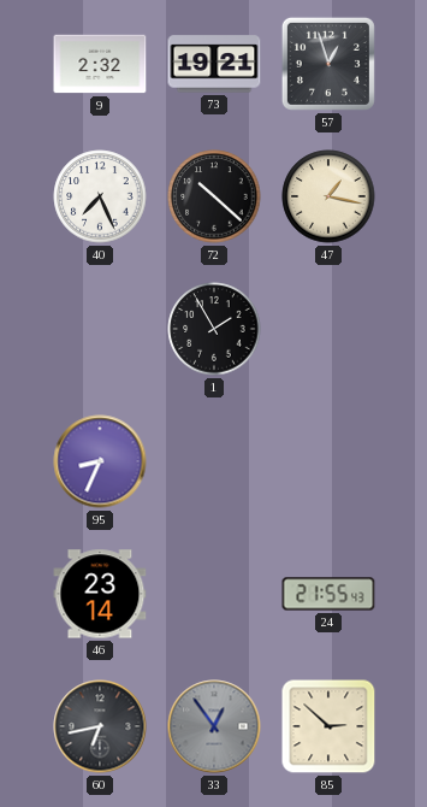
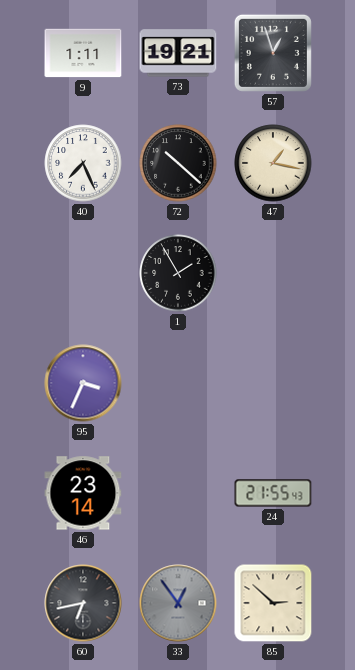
9: 2:32 -> 1:11
95: 8:34 -> 3:34
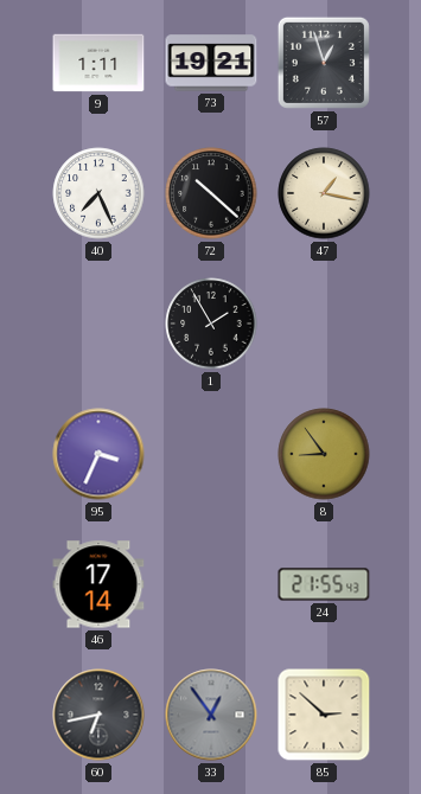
8: none -> 8:54
46: 23:14 -> 17:14
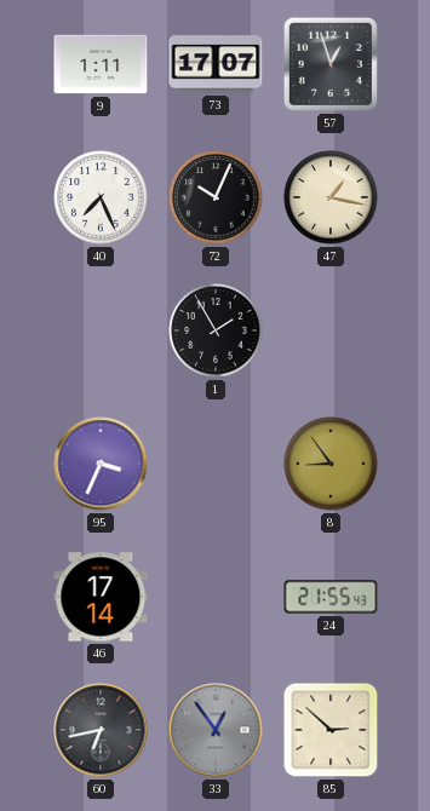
73: 19:21 -> 17:07
72: 10:22 -> 10:04
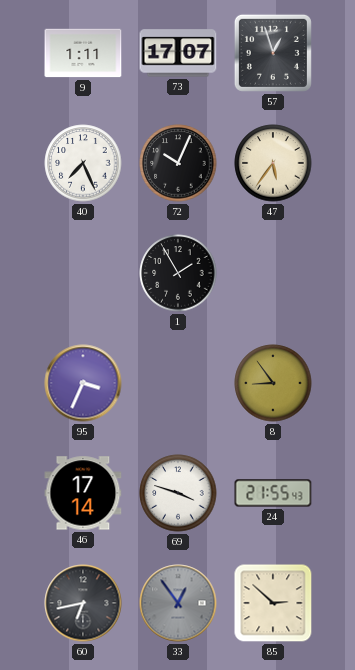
47: 1:17 -> 5:36
69: none -> 3:48
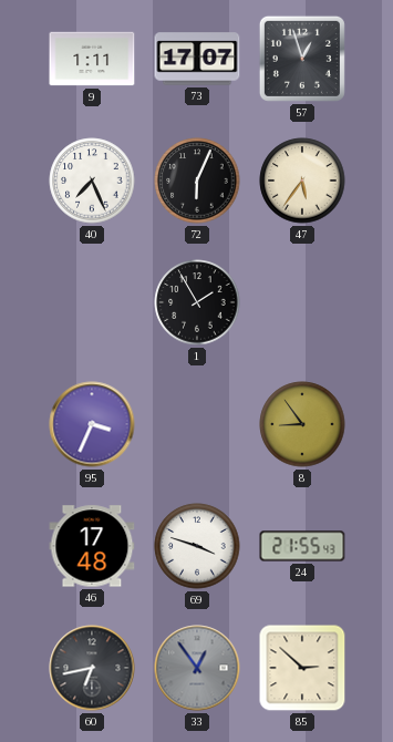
72: 10:04 -> 6:04
46: 17:14 -> 17:48
